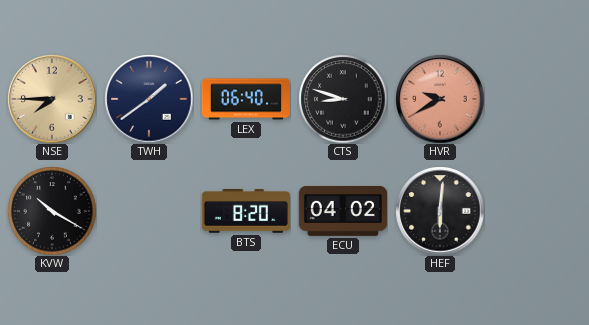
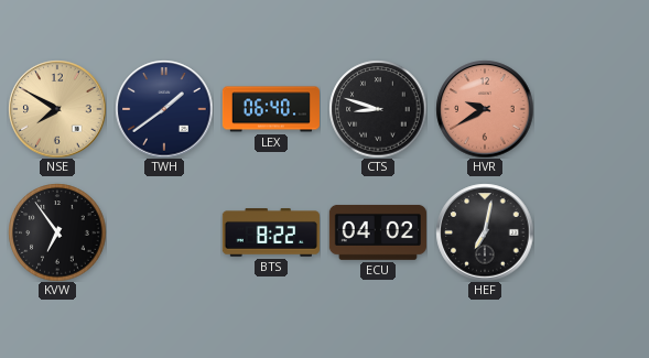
NSE: 7:45 -> 7:50
KVW: 10:20 -> 6:54
BTS: 8:20 -> 8:22
HEF: 6:01 -> 7:02
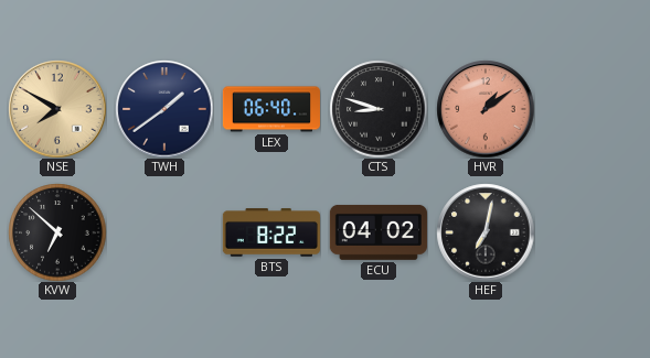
HVR: 9:40 -> 1:09
KVW: 6:54 -> 6:52
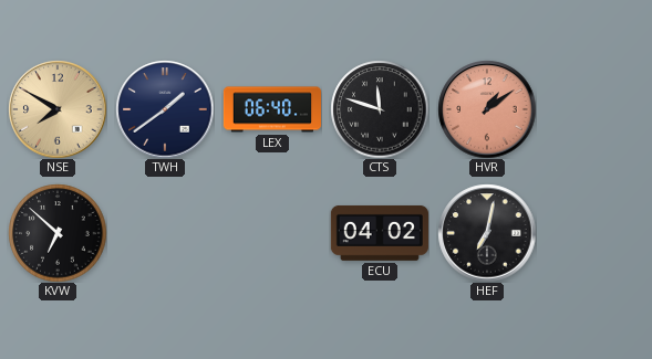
CTS: 8:48 -> 11:48
BTS: 8:22 -> none
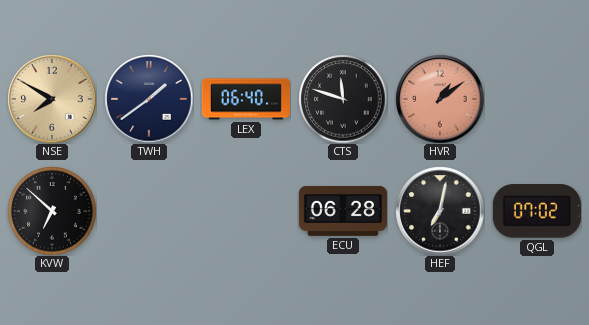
ECU: 04:02 -> 06:28
QGL: none -> 07:02
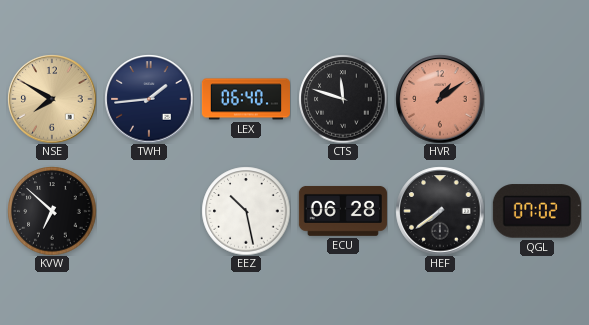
TWH: 1:39 -> 1:44
EEZ: none -> 10:28
HEF: 7:02 -> 7:39
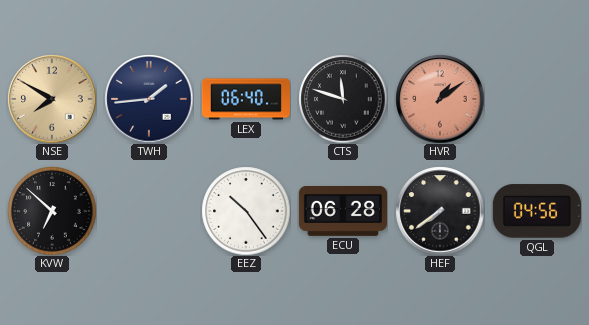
EEZ: 10:28 -> 10:24
QGL: 07:02 -> 04:56
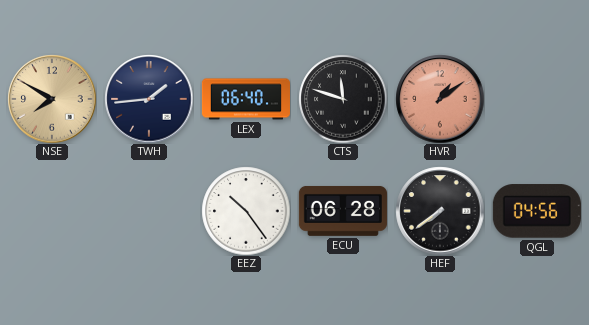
KVW: 6:52 -> none
